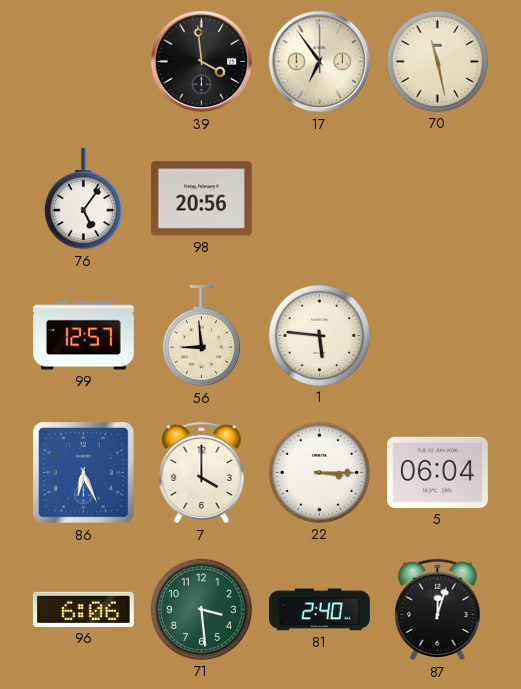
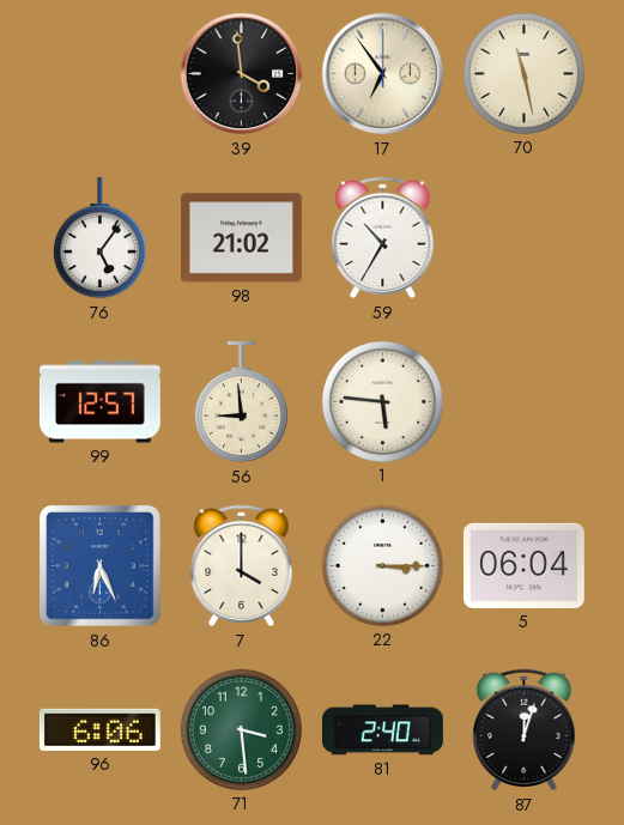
98: 20:56 -> 21:02
59: none -> 10:35
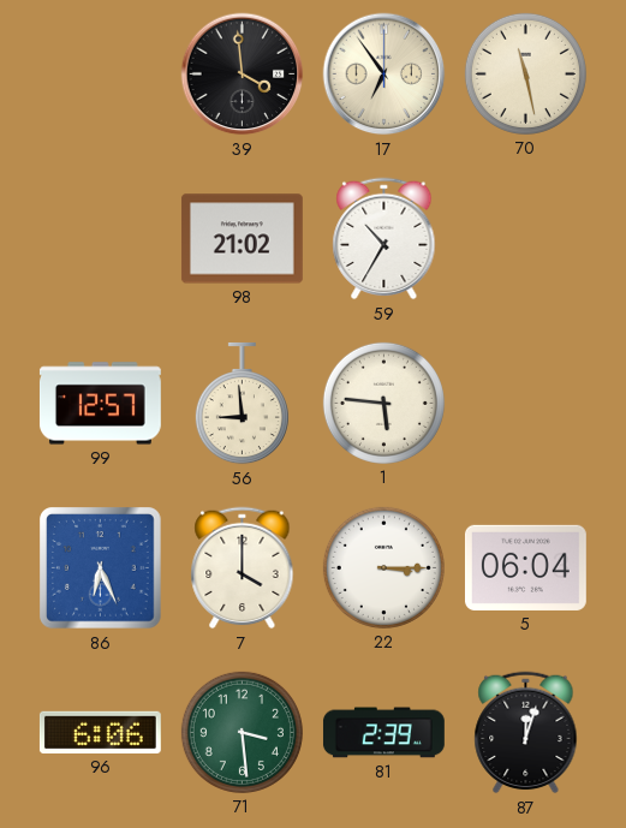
76: 5:06 -> none
81: 2:40 -> 2:39
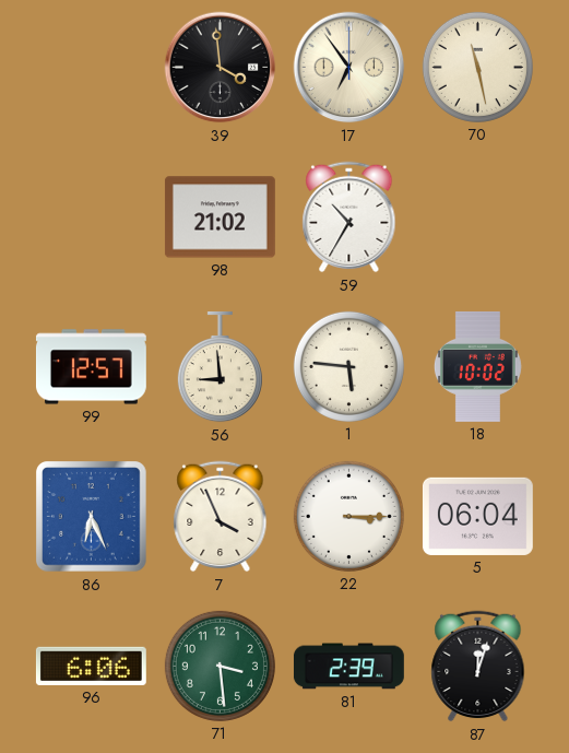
18: none -> 10:02
7: 4:00 -> 3:56
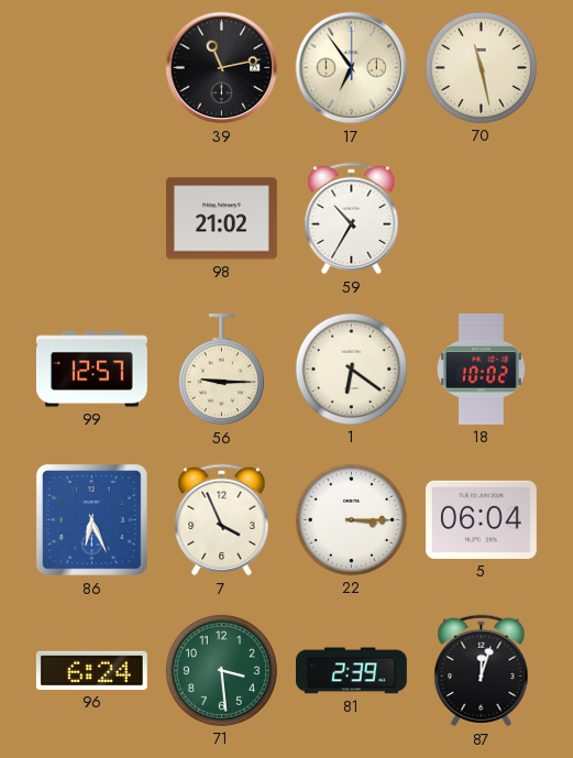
39: 3:59 -> 11:13
56: 8:59 -> 9:15
1: 5:46 -> 6:21
96: 6:06 -> 6:24
